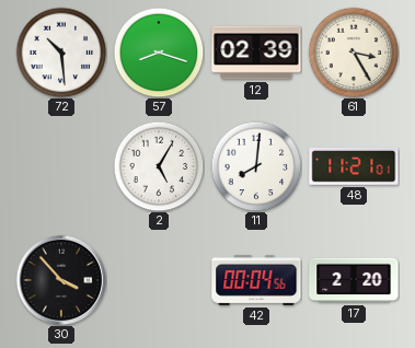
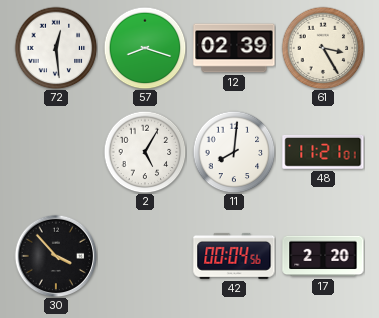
72: 10:29 -> 12:29
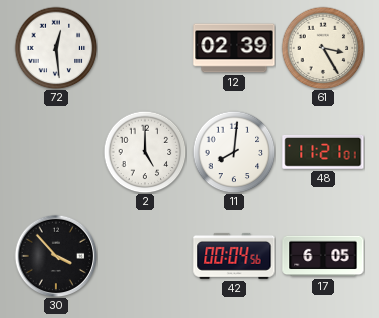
57: 8:18 -> none
2: 5:05 -> 5:00
17: 2:20 -> 6:05
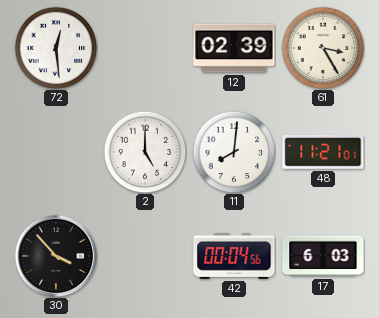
17: 6:05 -> 6:03
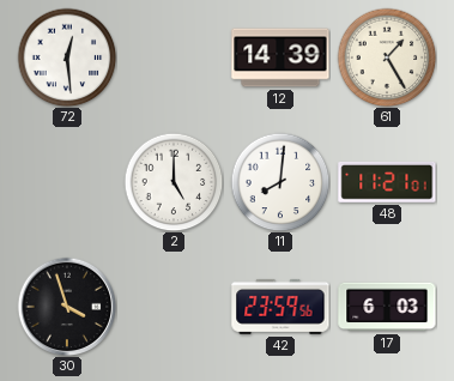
12: 02:39 -> 14:39
61: 3:25 -> 1:25
30: 3:53 -> 3:57
42: 00:04 -> 23:59
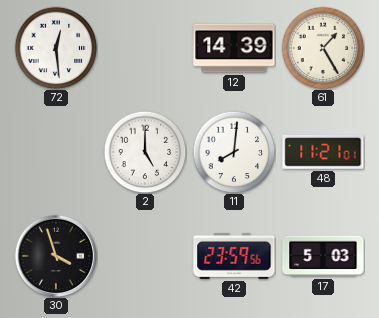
17: 6:03 -> 5:03
